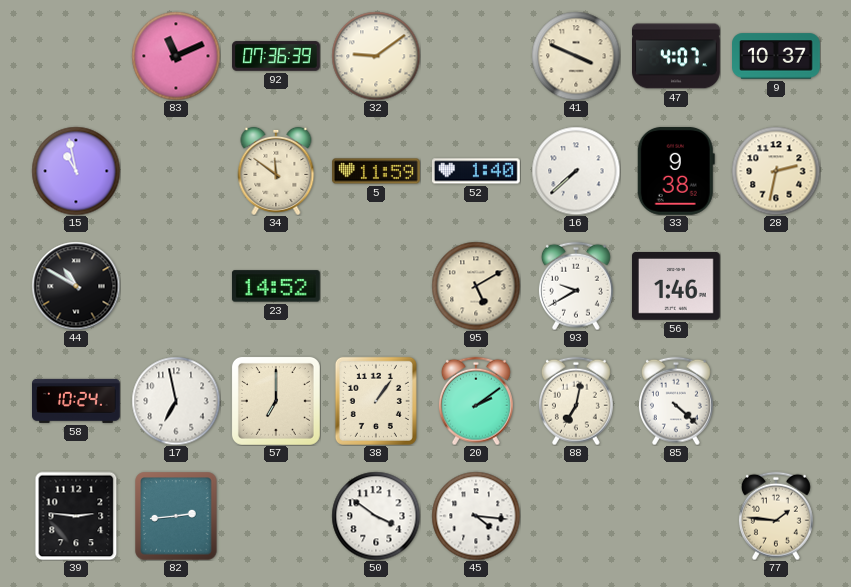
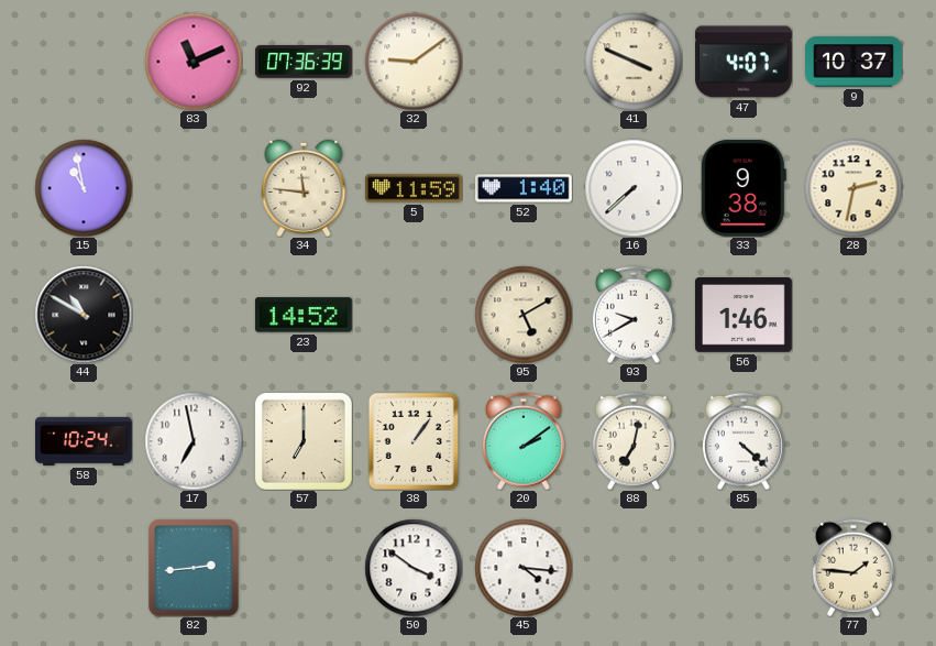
34: 11:51 -> 11:46
39: 2:46 -> none
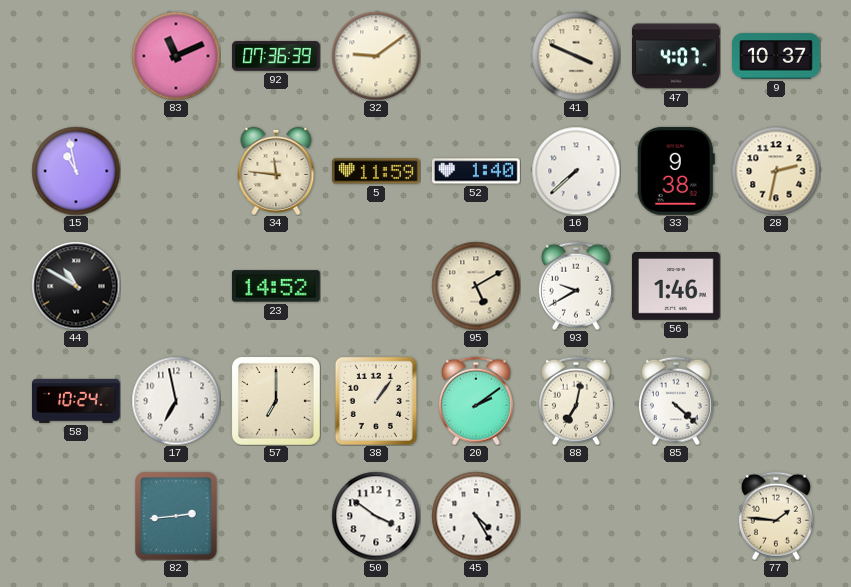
45: 4:16 -> 4:25
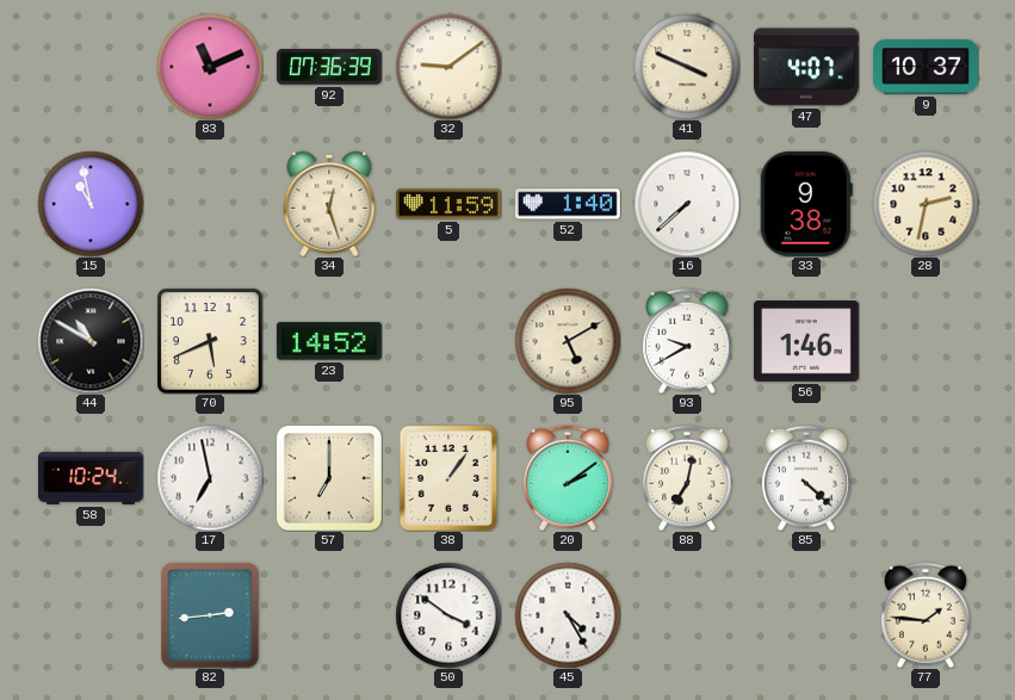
34: 11:46 -> 12:27
70: none -> 5:41
